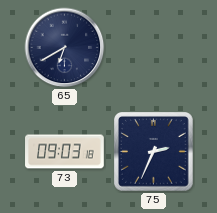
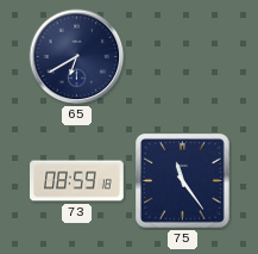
73: 09:03 -> 08:59
75: 2:34 -> 11:24
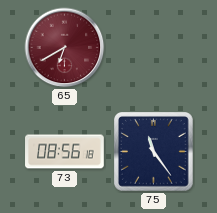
65 dial: navy -> burgundy
73: 08:59 -> 08:56
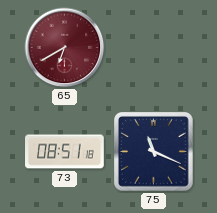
73: 08:56 -> 08:51
75: 11:24 -> 11:19
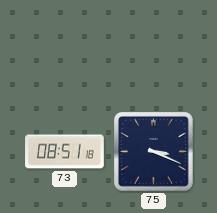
65: 6:40 -> none
75: 11:19 -> 3:19
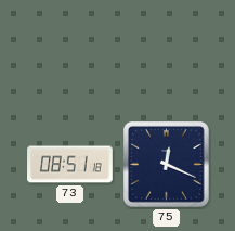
75: 3:19 -> 12:19
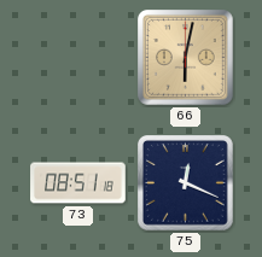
66: none -> 6:02
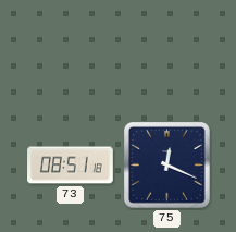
66: 6:02 -> none
